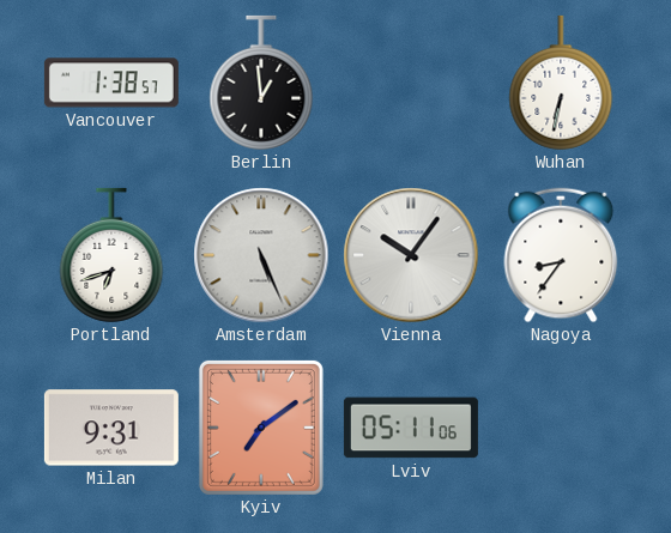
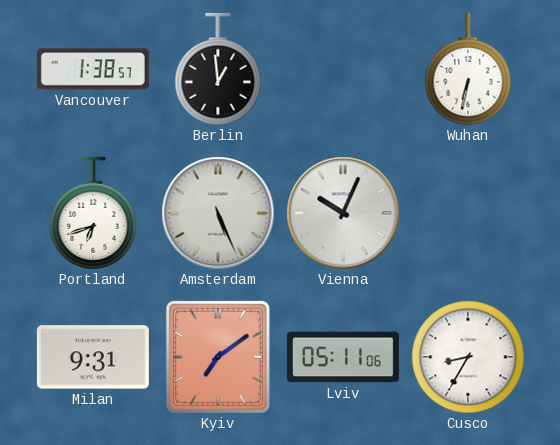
Vienna: 10:06 -> 10:04
Nagoya: 8:36 -> none
Cusco: none -> 8:35
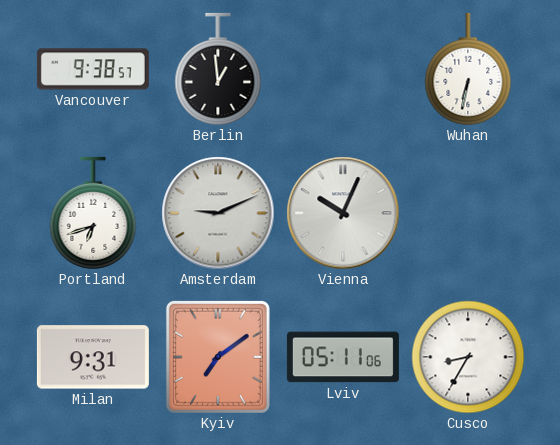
Vancouver: 1:38 -> 9:38
Amsterdam: 5:26 -> 9:11
